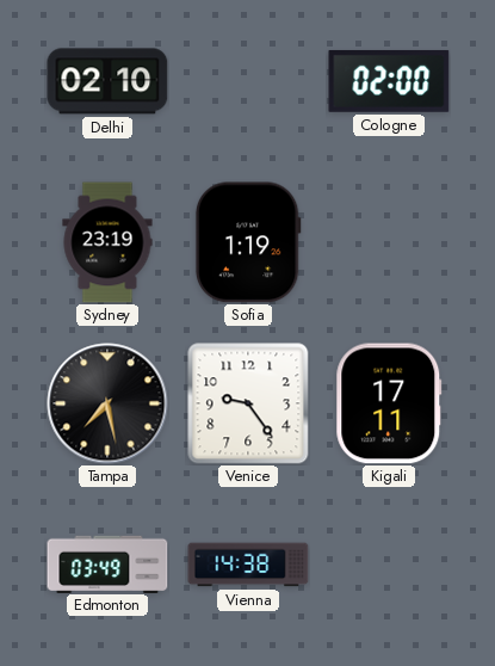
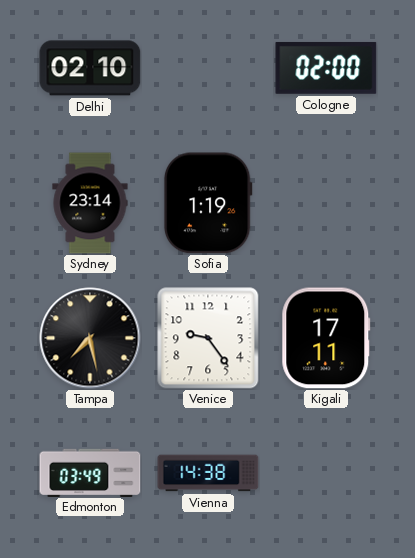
Sydney: 23:19 -> 23:14
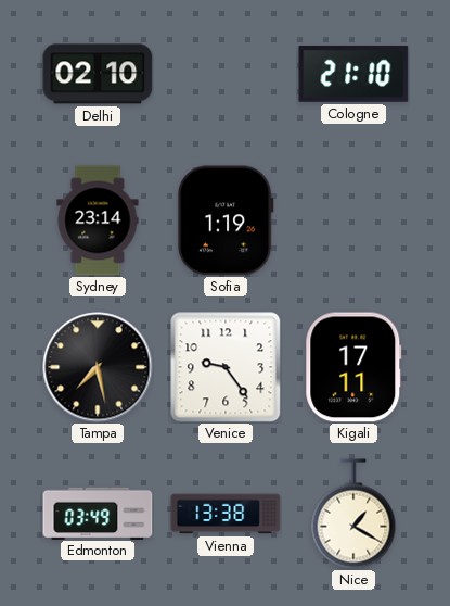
Cologne: 02:00 -> 21:10
Vienna: 14:38 -> 13:38
Nice: none -> 1:20
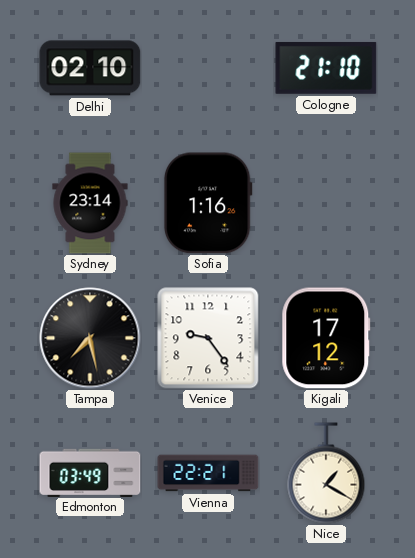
Sofia: 1:19 -> 1:16
Kigali: 17:11 -> 17:12
Vienna: 13:38 -> 22:21
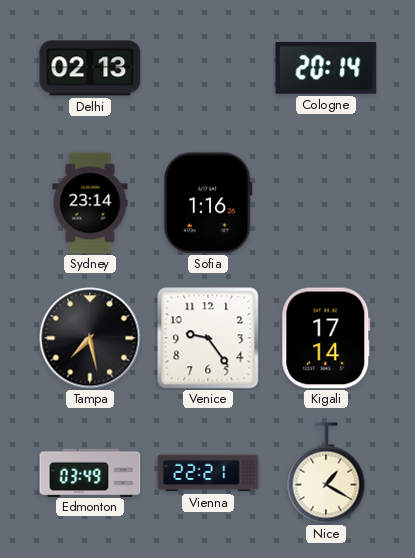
Delhi: 02:10 -> 02:13
Cologne: 21:10 -> 20:14
Kigali: 17:12 -> 17:14
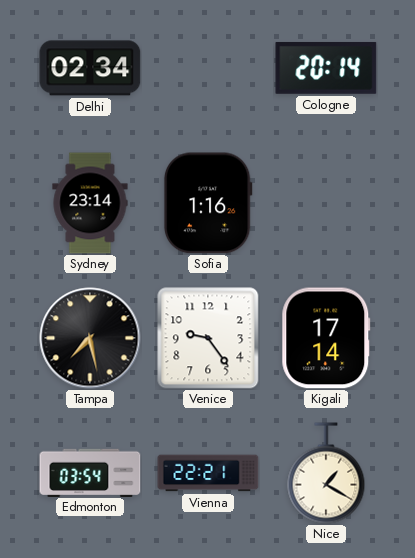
Delhi: 02:13 -> 02:34
Edmonton: 03:49 -> 03:54
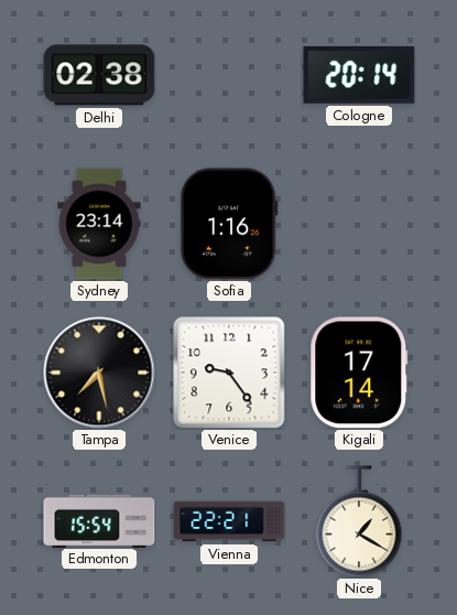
Delhi: 02:34 -> 02:38
Edmonton: 03:54 -> 15:54
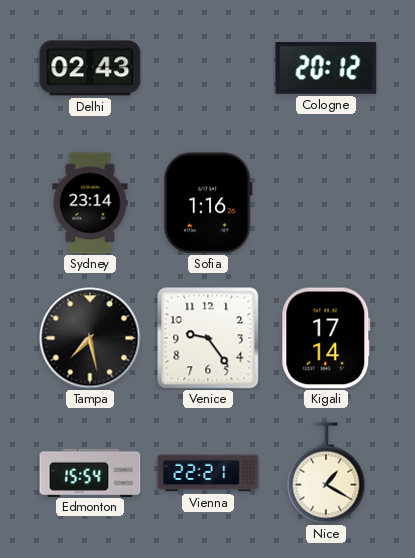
Delhi: 02:38 -> 02:43
Cologne: 20:14 -> 20:12
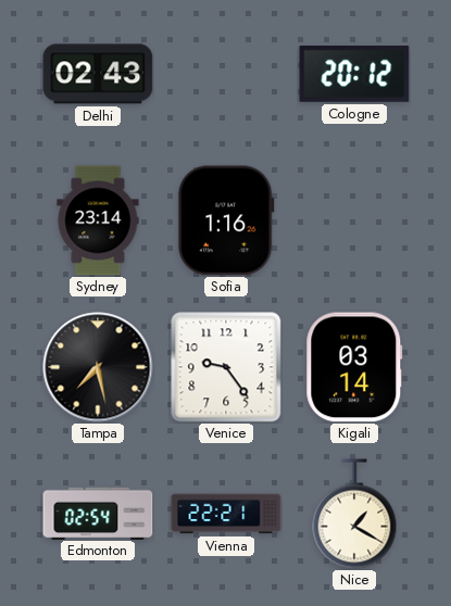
Kigali: 17:14 -> 03:14
Edmonton: 15:54 -> 02:54
